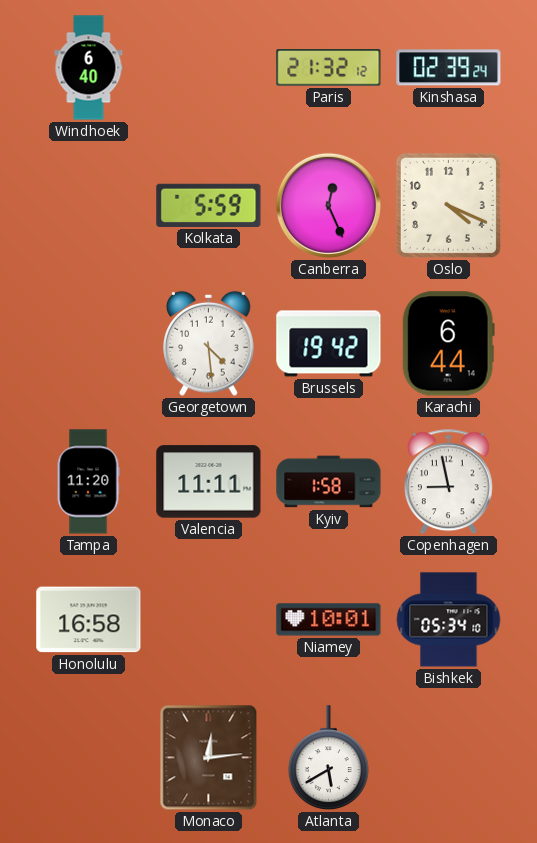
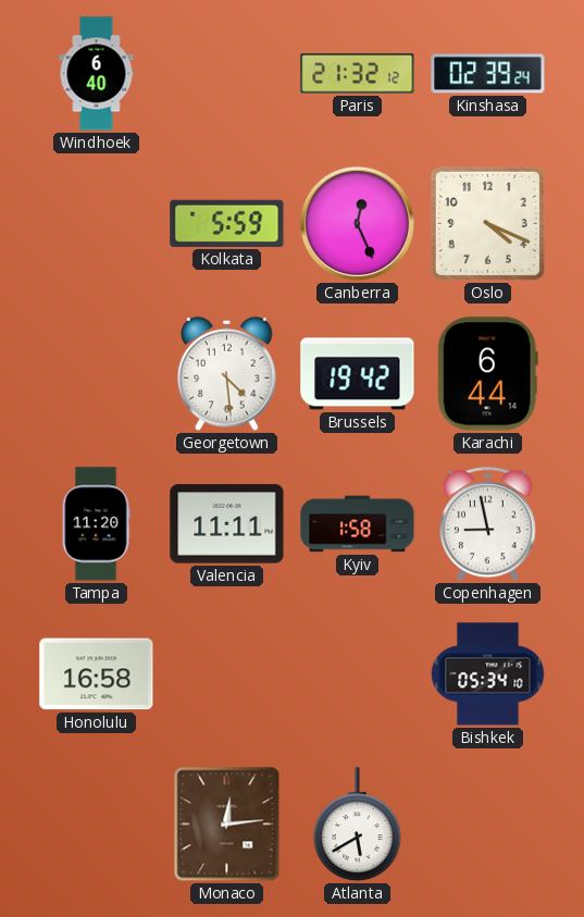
Niamey: 10:01 -> none
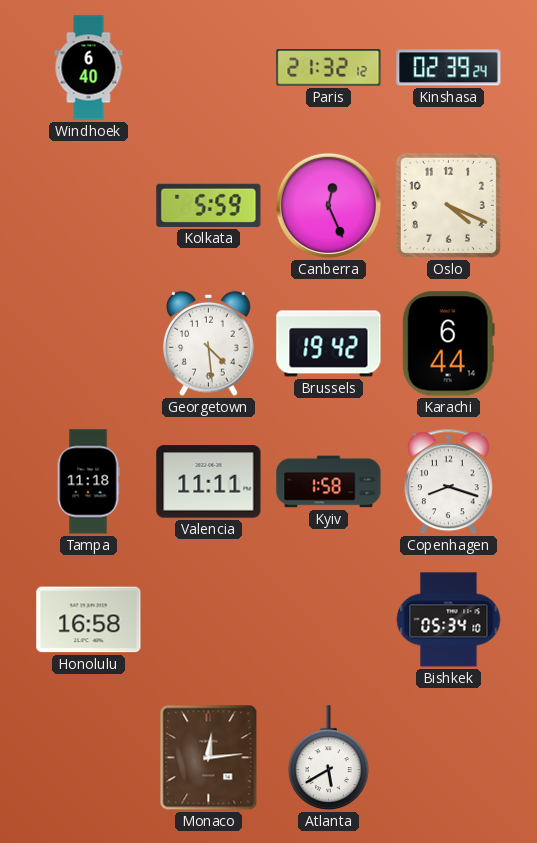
Tampa: 11:20 -> 11:18
Copenhagen: 8:58 -> 8:18
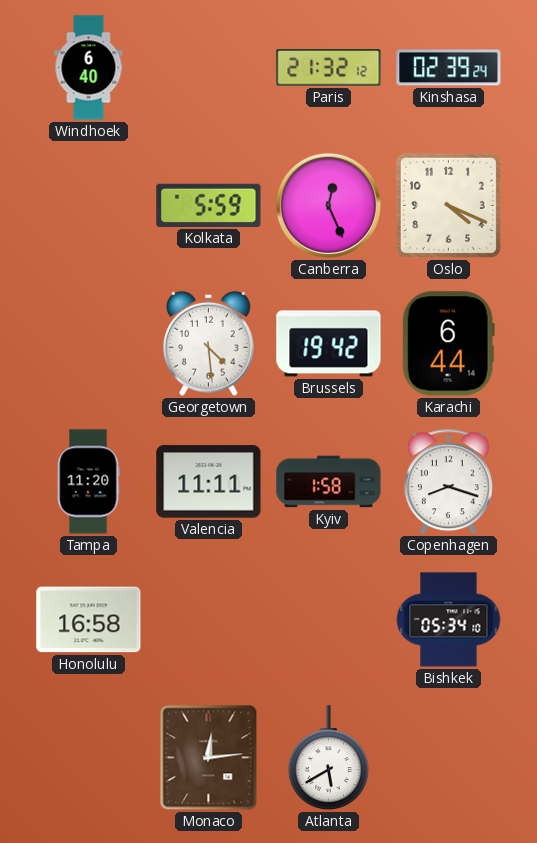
Tampa: 11:18 -> 11:20
